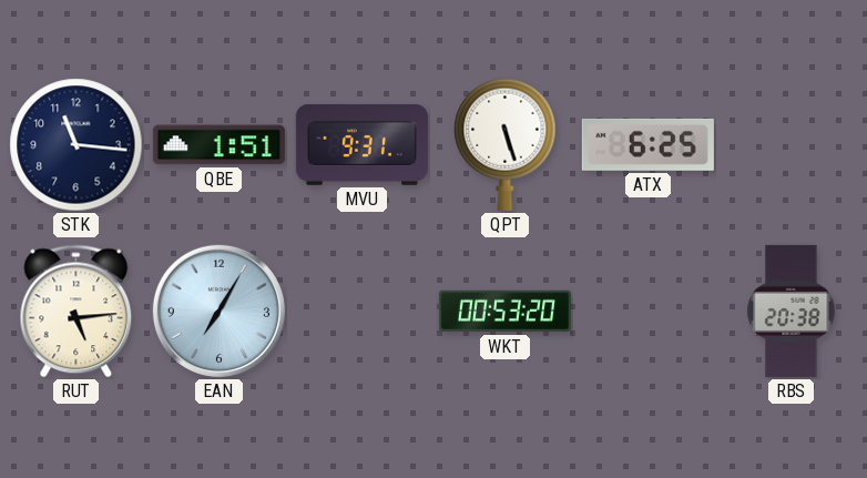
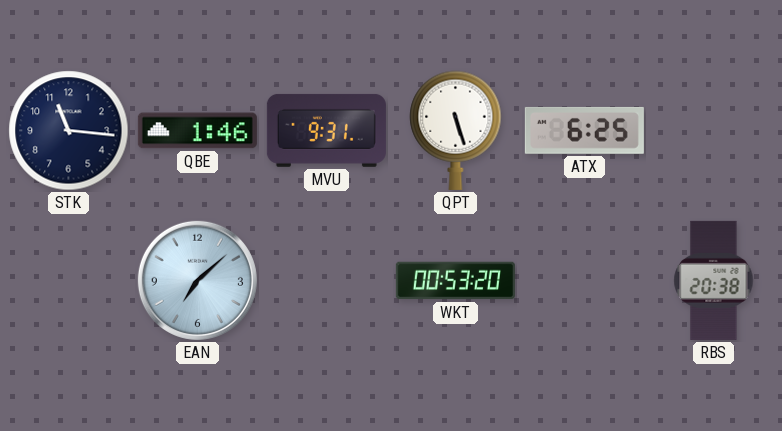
QBE: 1:51 -> 1:46
RUT: 5:14 -> none
EAN: 7:05 -> 7:08
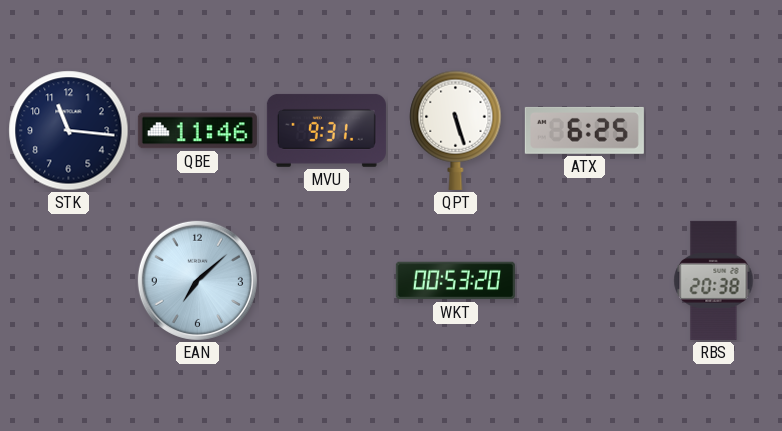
QBE: 1:46 -> 11:46
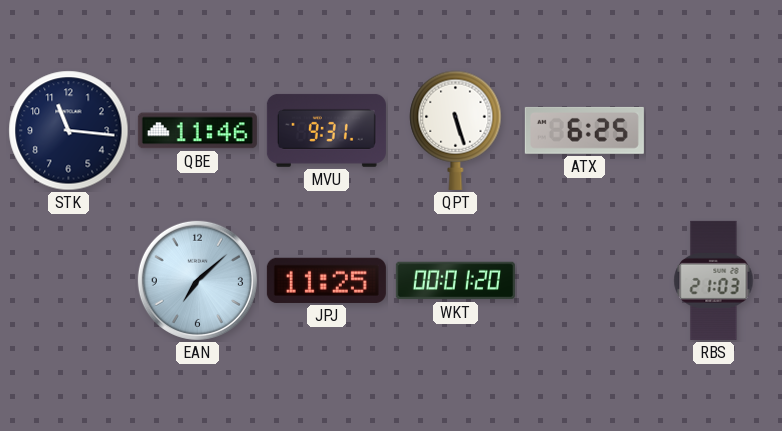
JPJ: none -> 11:25
WKT: 00:53 -> 00:01
RBS: 20:38 -> 21:03
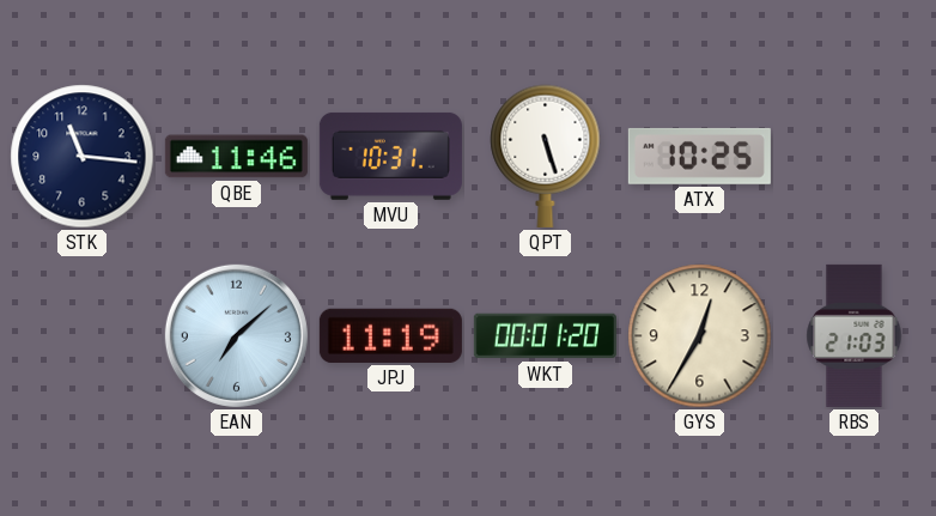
MVU: 9:31 -> 10:31
ATX: 6:25 -> 10:25
JPJ: 11:25 -> 11:19
GYS: none -> 12:35
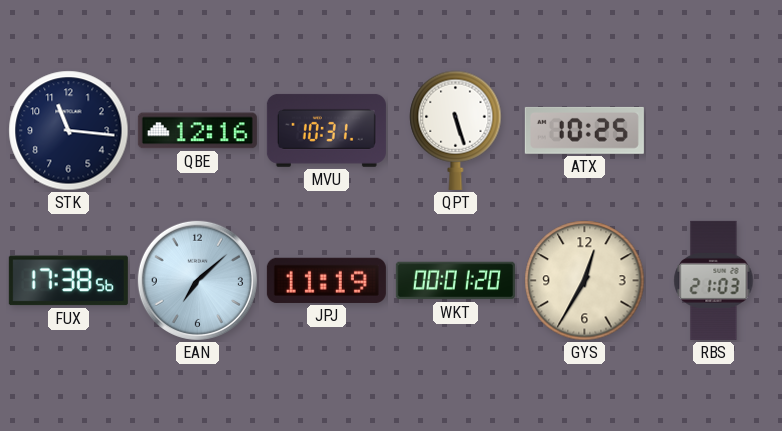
QBE: 11:46 -> 12:16
FUX: none -> 17:38
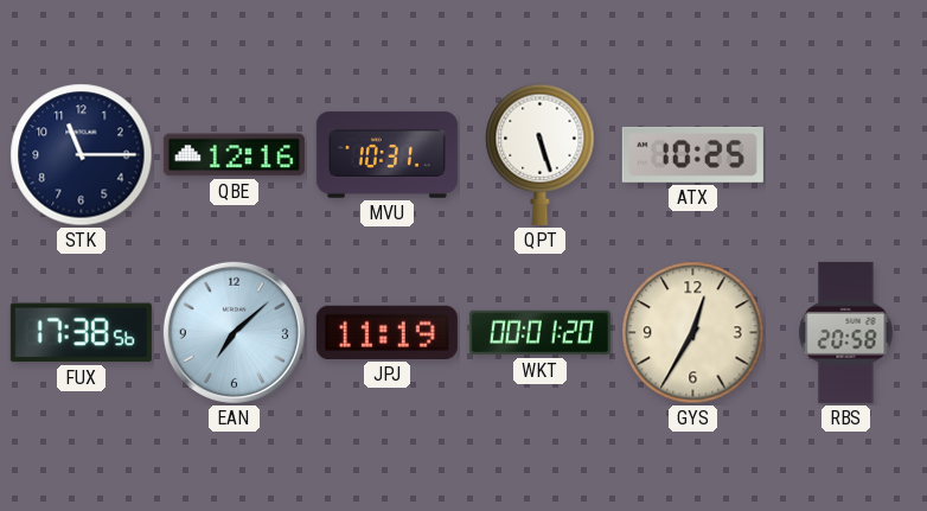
STK: 11:16 -> 11:15
RBS: 21:03 -> 20:58
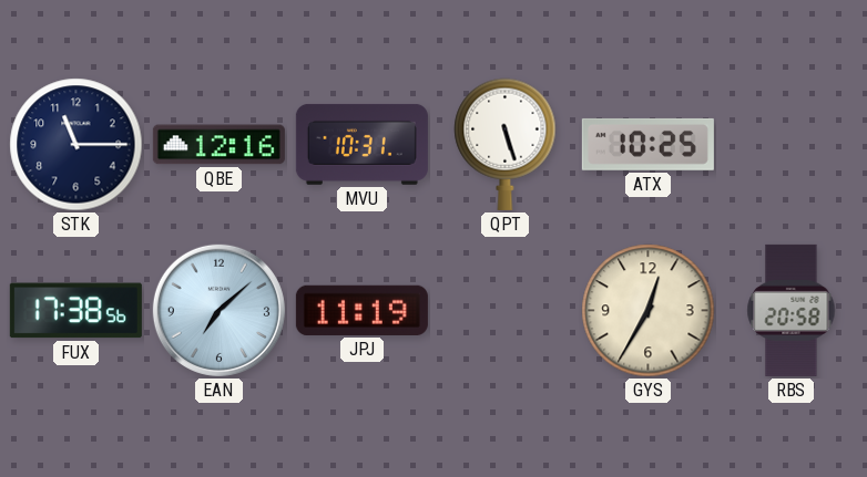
WKT: 00:01 -> none
